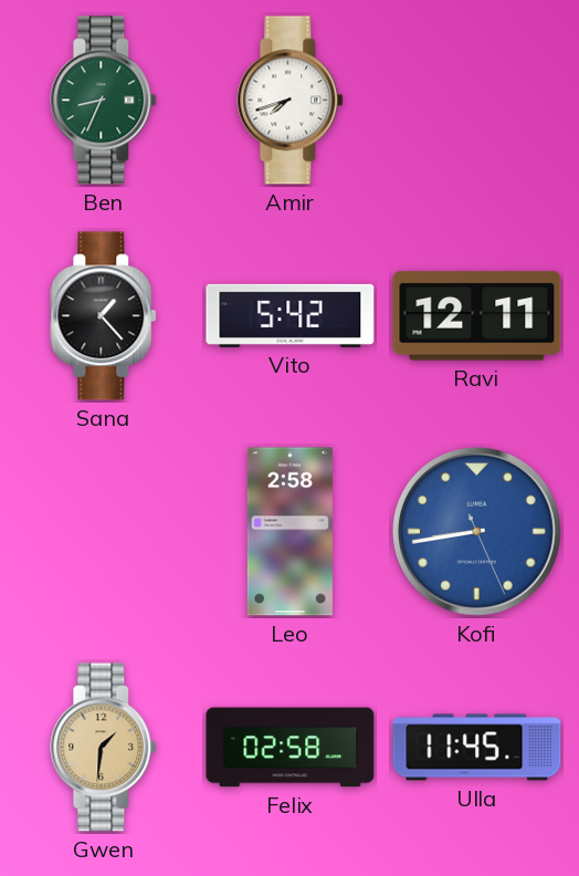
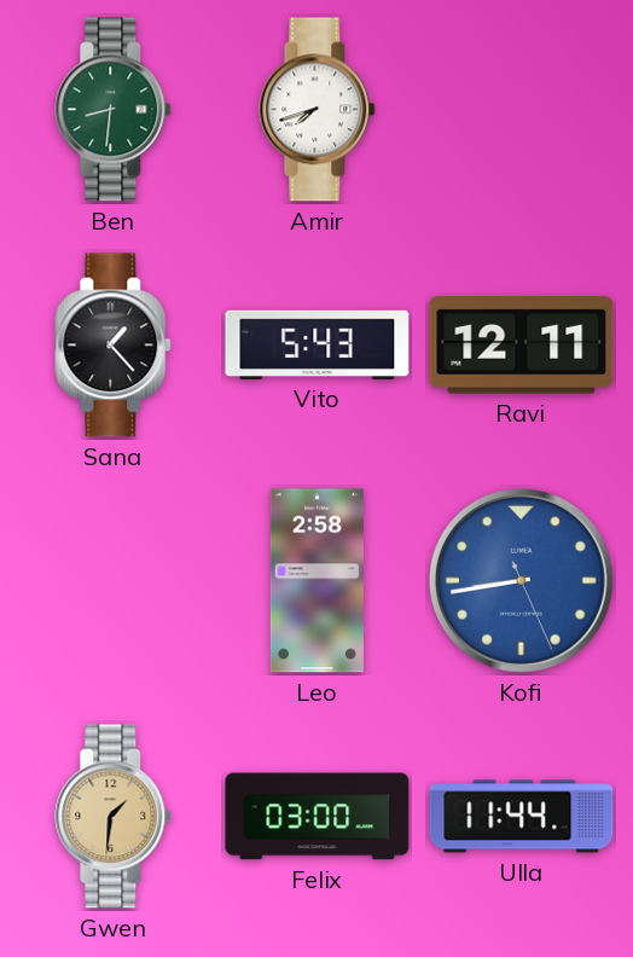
Ben: 8:34 -> 8:31
Vito: 5:42 -> 5:43
Felix: 02:58 -> 03:00
Ulla: 11:45 -> 11:44
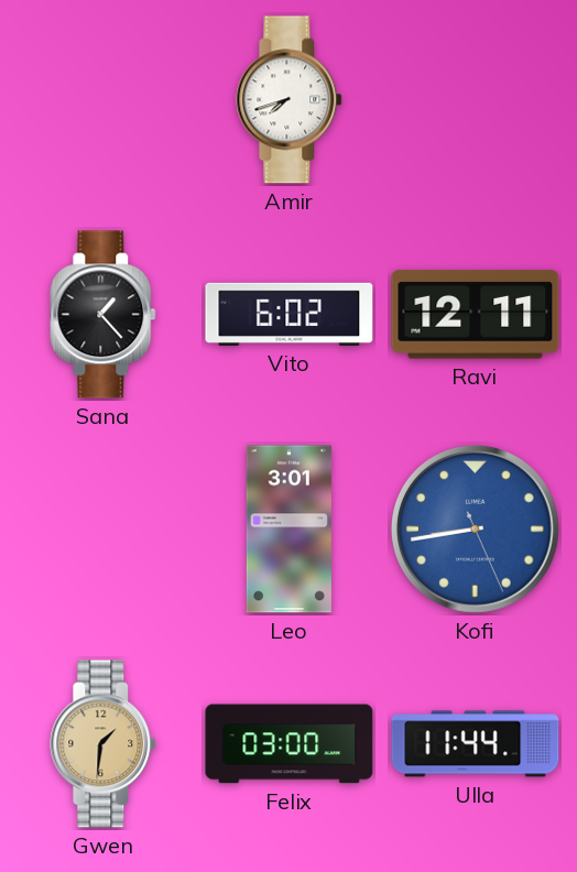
Ben: 8:31 -> none
Vito: 5:43 -> 6:02
Leo: 2:58 -> 3:01
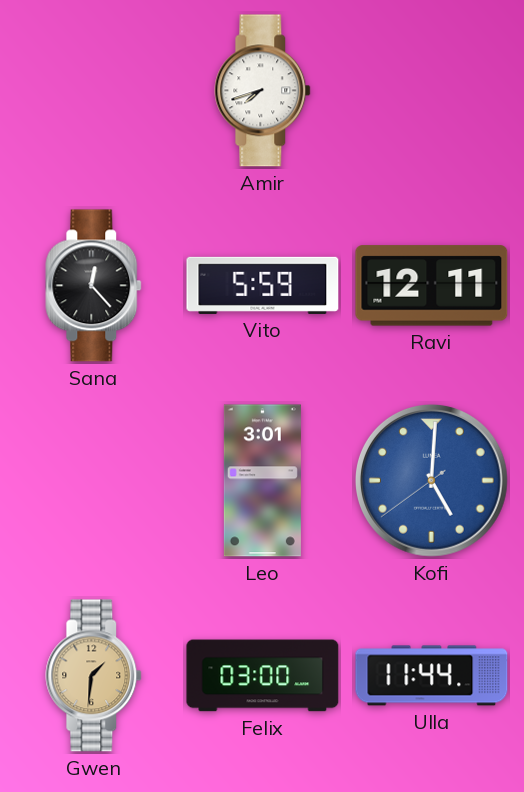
Sana: 1:23 -> 12:23
Vito: 6:02 -> 5:59
Kofi: 8:43 -> 5:00
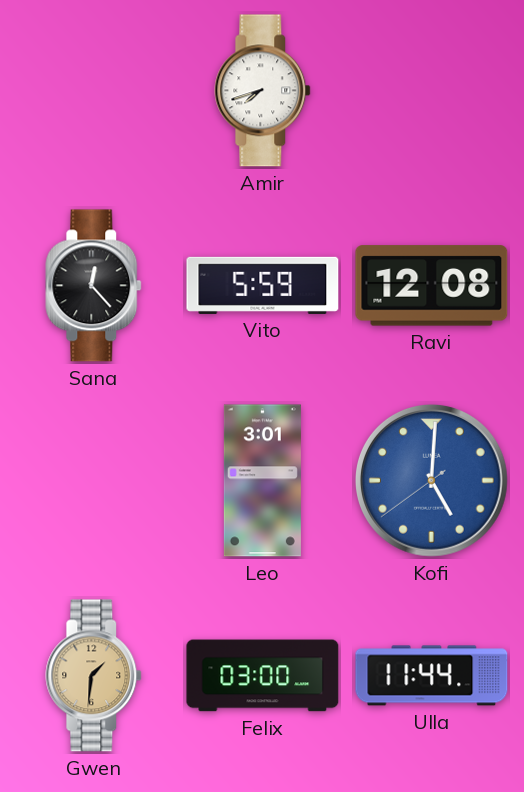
Ravi: 12:11 -> 12:08
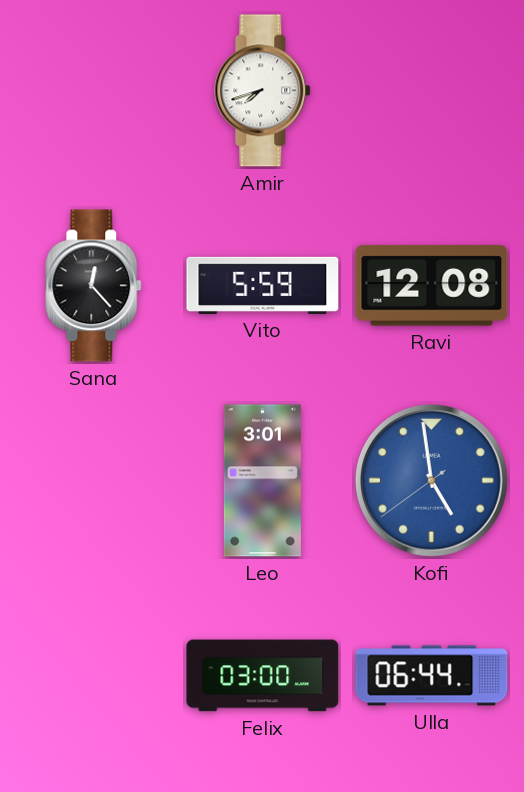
Kofi: 5:00 -> 4:58
Gwen: 1:31 -> none
Ulla: 11:44 -> 06:44
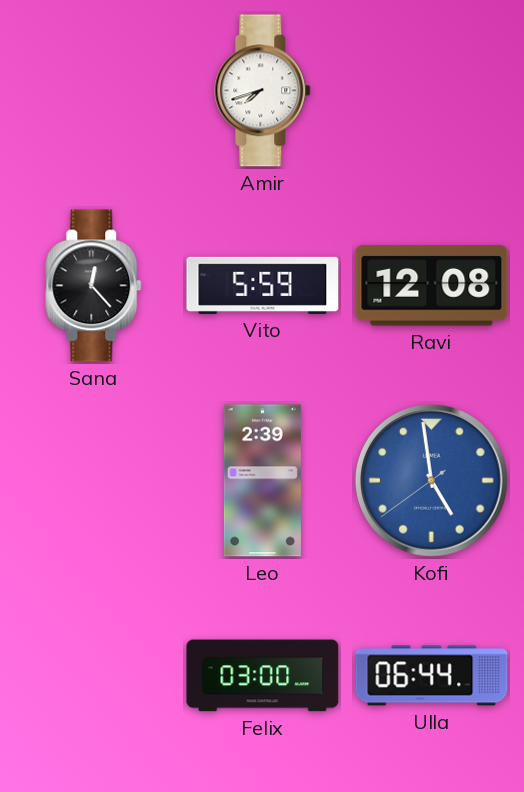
Leo: 3:01 -> 2:39
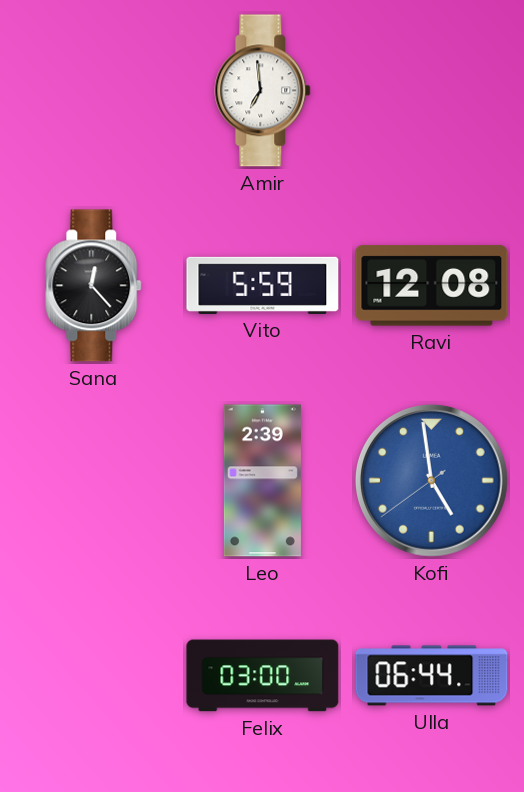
Amir: 7:42 -> 6:59
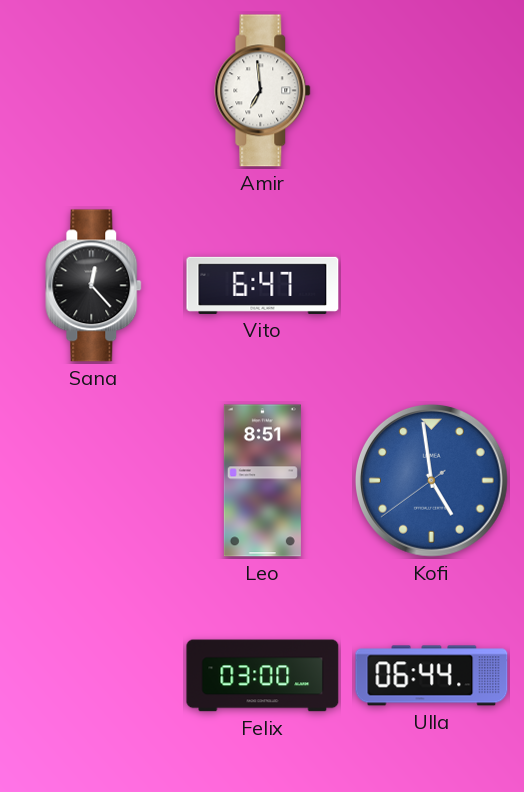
Vito: 5:59 -> 6:47
Ravi: 12:08 -> none
Leo: 2:39 -> 8:51
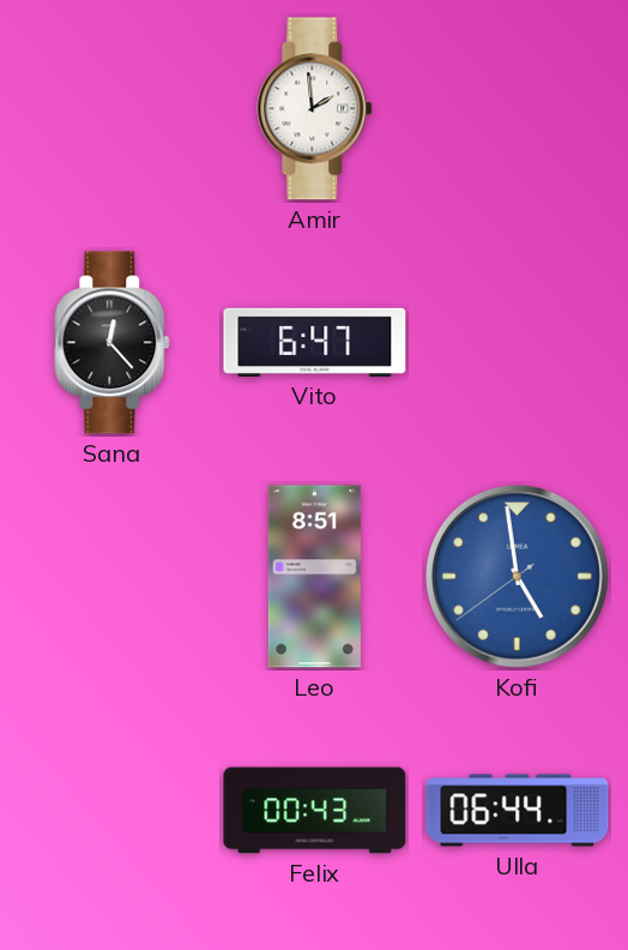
Amir: 6:59 -> 1:59
Felix: 03:00 -> 00:43
